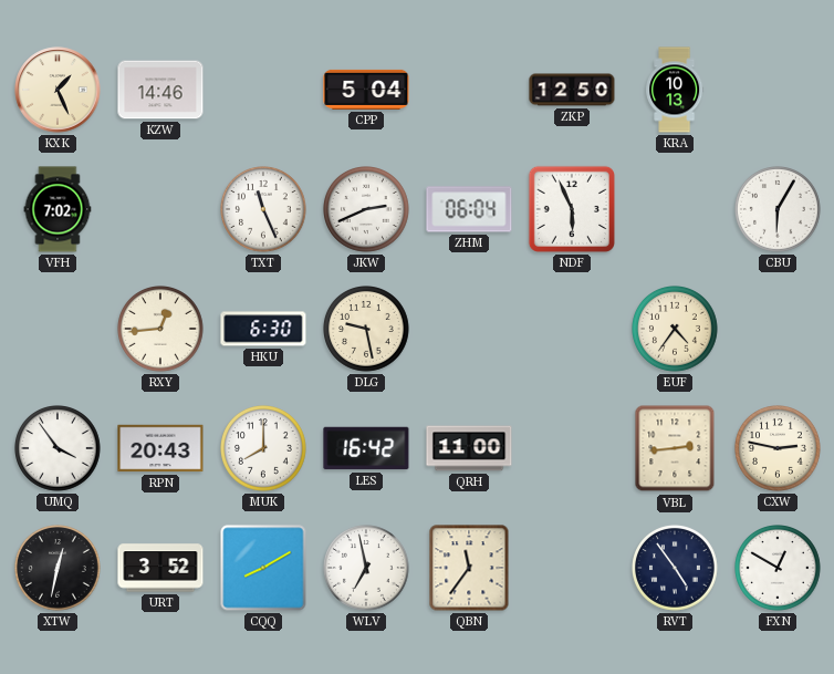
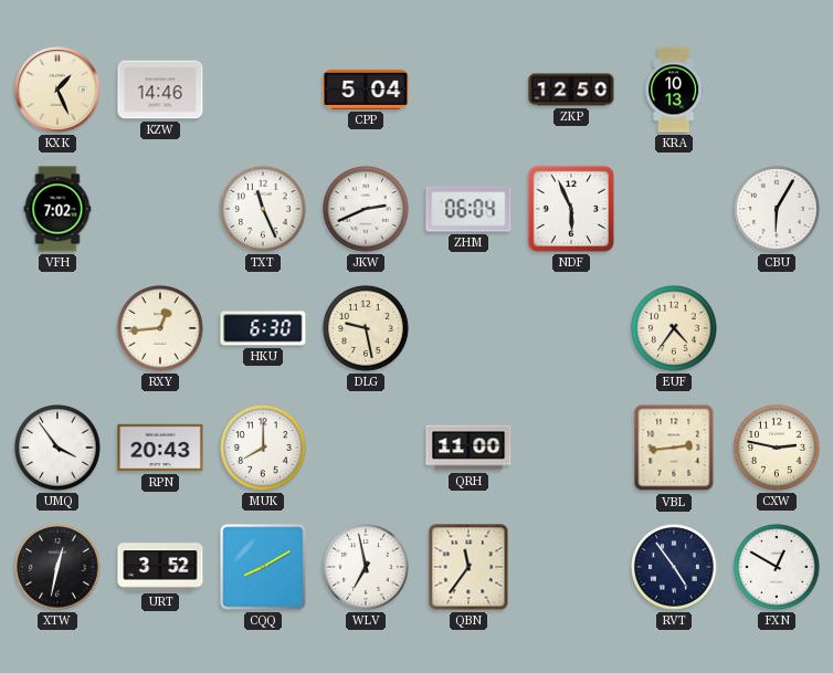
LES: 16:42 -> none
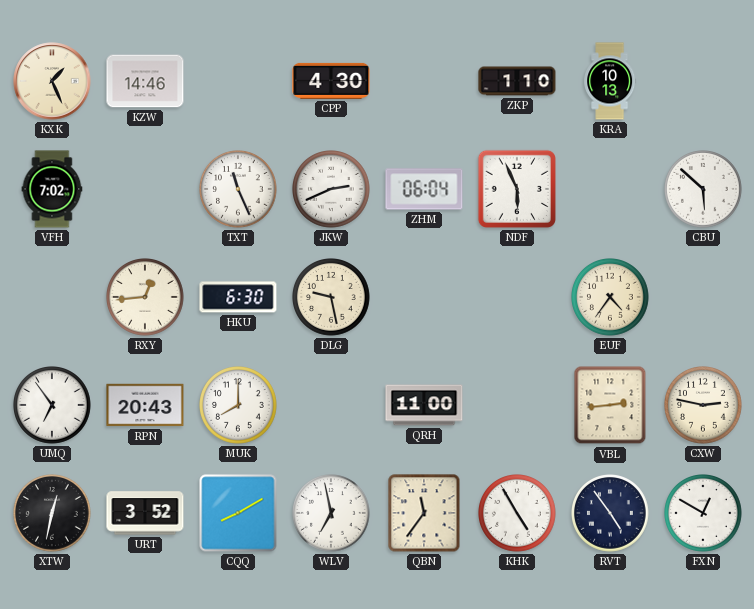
CPP: 5:04 -> 4:30
ZKP: 12:50 -> 1:10
CBU: 6:05 -> 5:52
UMQ: 3:54 -> 6:54
KHK: none -> 4:55
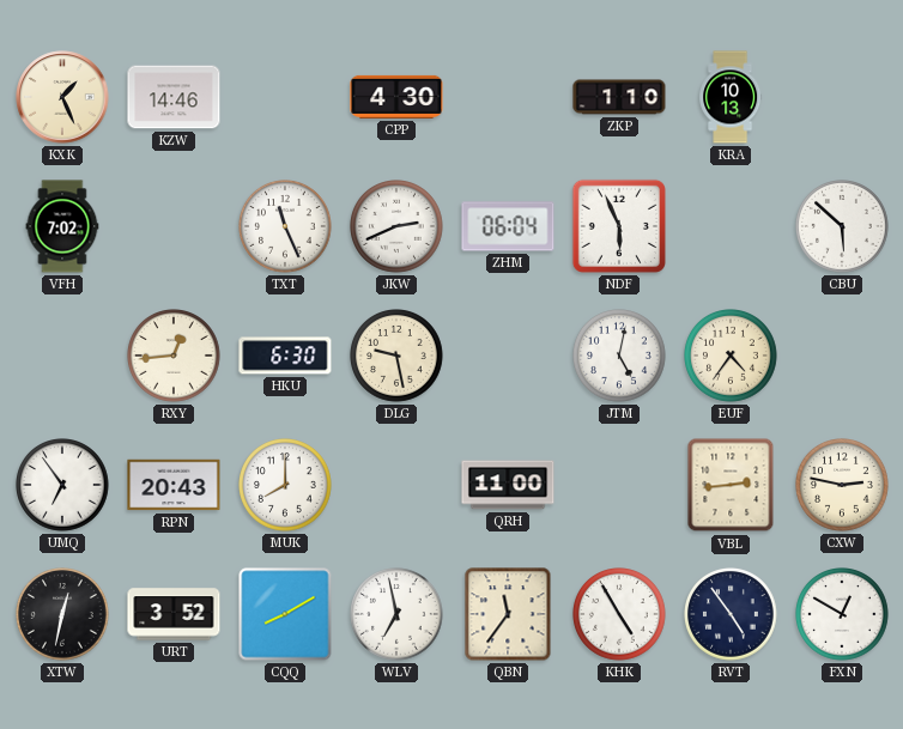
JTM: none -> 5:02
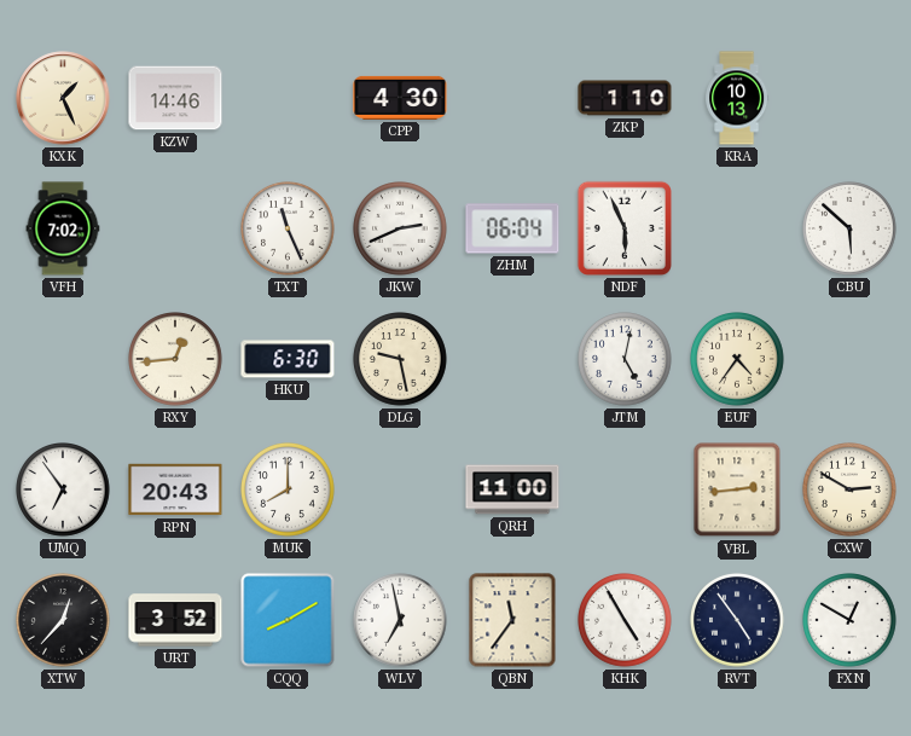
CXW: 2:47 -> 2:50
XTW: 12:32 -> 12:37
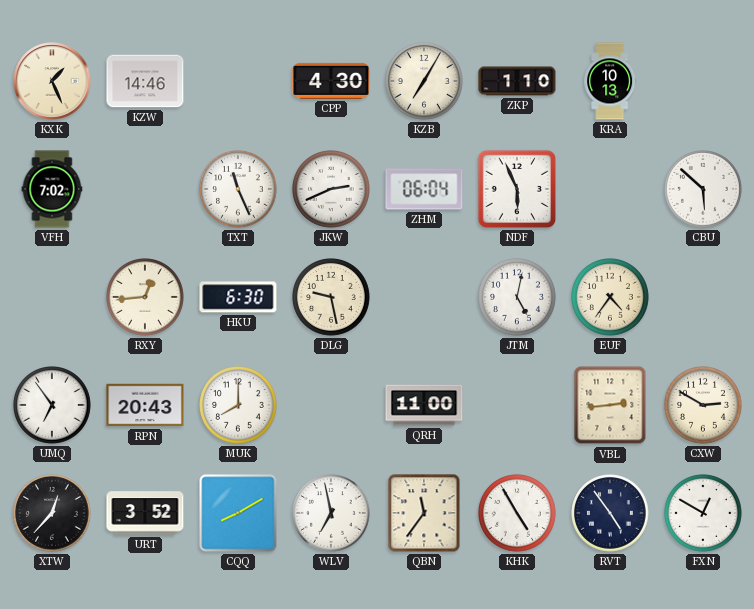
KZB: none -> 7:05
